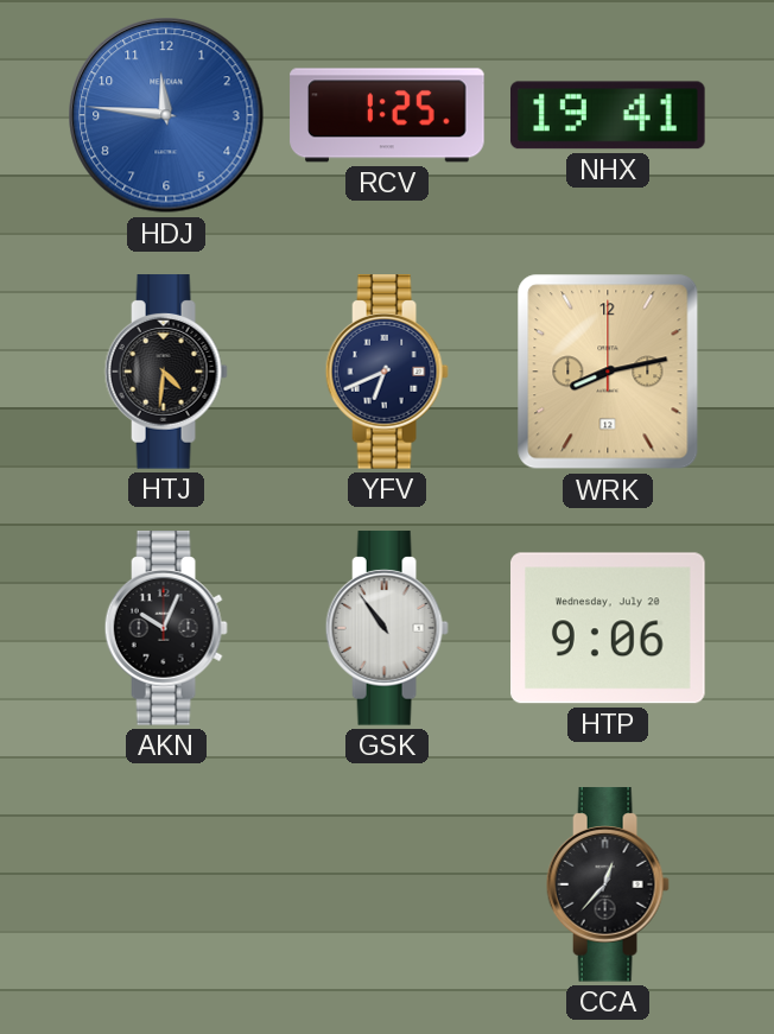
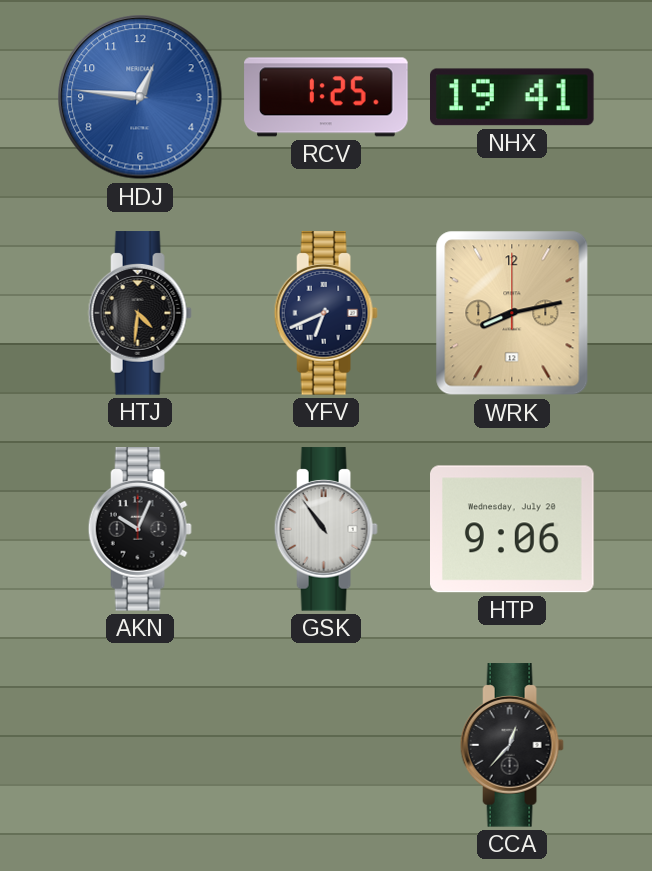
HDJ: 11:46 -> 12:46
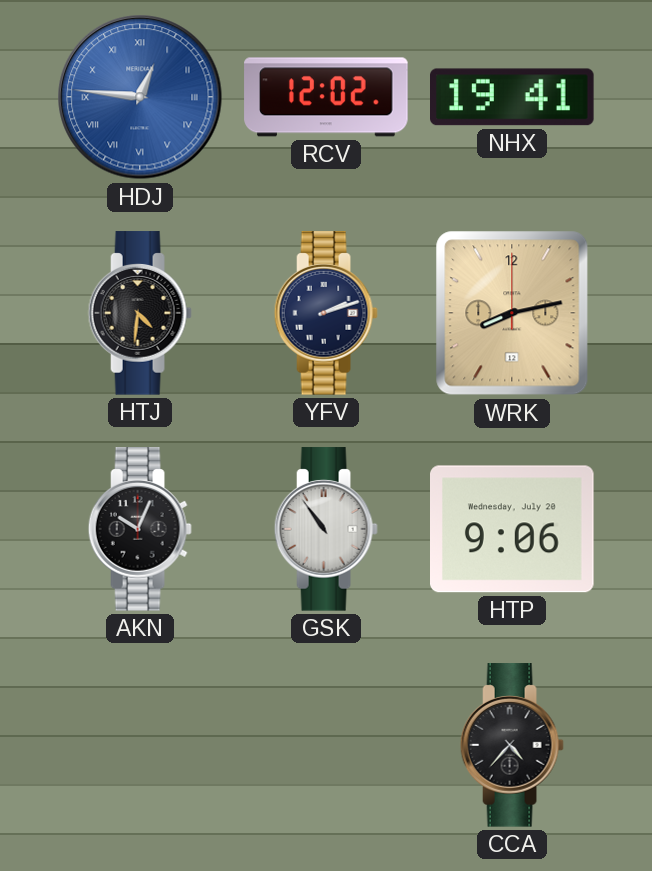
HDJ numerals: Arabic -> Roman
RCV: 1:25 -> 12:02
YFV: 6:41 -> 2:12
CCA: 12:37 -> 4:37
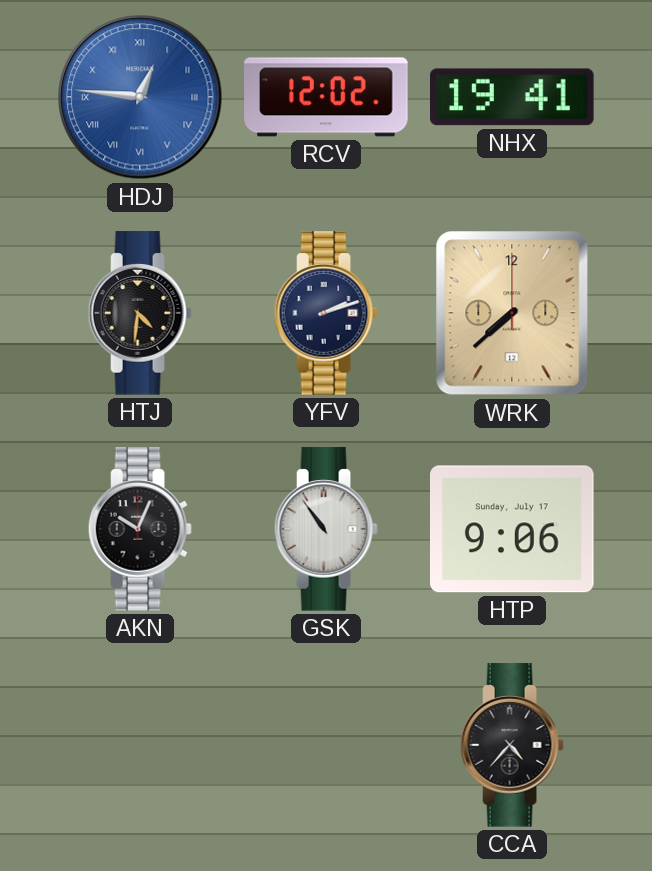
WRK: 8:13 -> 7:38
HTP date: Wednesday, July 20 -> Sunday, July 17
